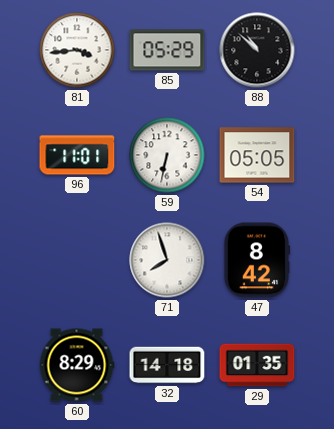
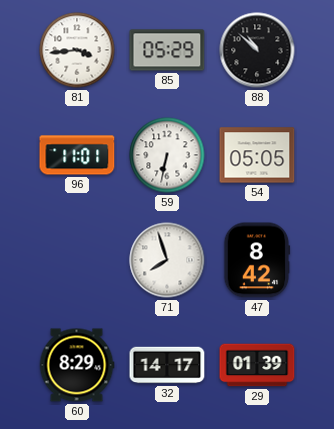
32: 14:18 -> 14:17
29: 01:35 -> 01:39
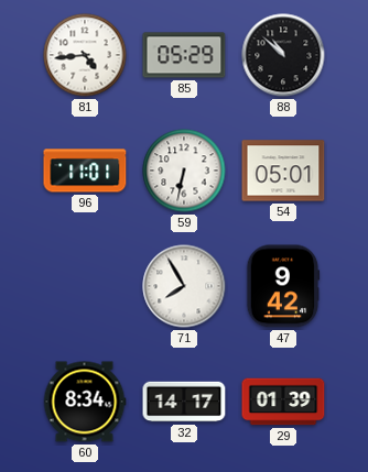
81: 3:44 -> 4:44
54: 05:05 -> 05:01
71: 7:57 -> 7:55
47: 8:42 -> 9:42
60: 8:29 -> 8:34
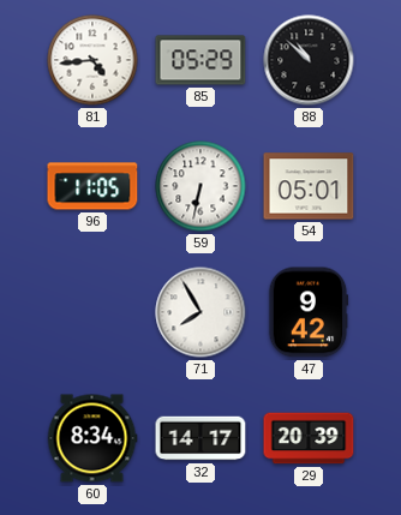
96: 11:01 -> 11:05
29: 01:39 -> 20:39
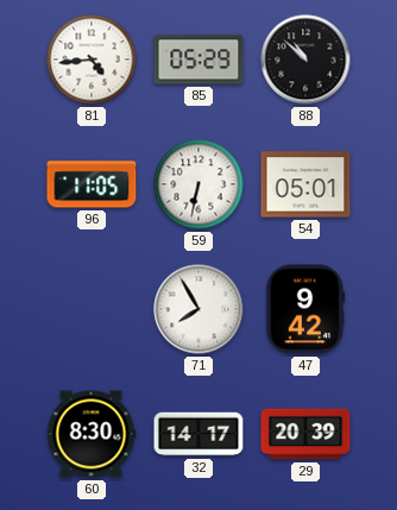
60: 8:34 -> 8:30
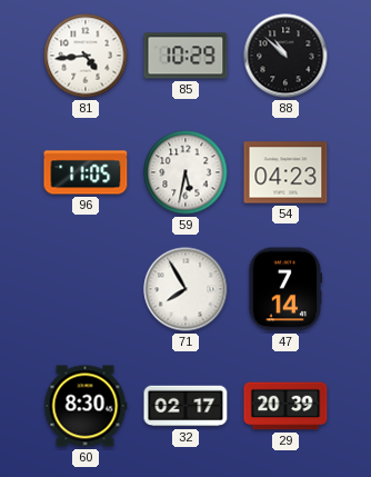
85: 05:29 -> 10:29
59: 6:32 -> 5:32
54: 05:01 -> 04:23
47: 9:42 -> 7:14
32: 14:17 -> 02:17
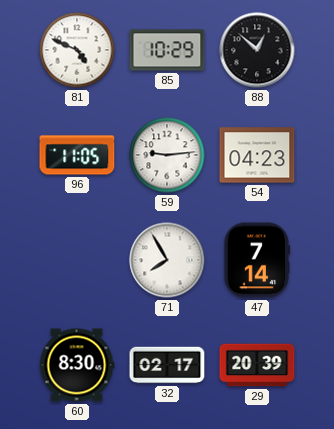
81: 4:44 -> 4:49
88: 10:52 -> 12:52
59: 5:32 -> 9:14
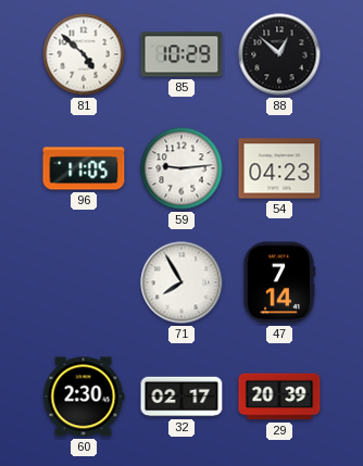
81: 4:49 -> 4:52
60: 8:30 -> 2:30
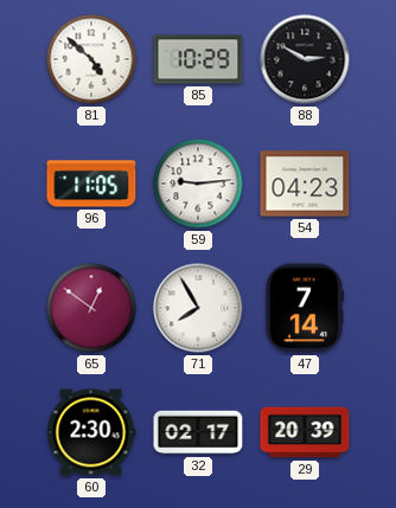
88: 12:52 -> 2:50
65: none -> 12:51
